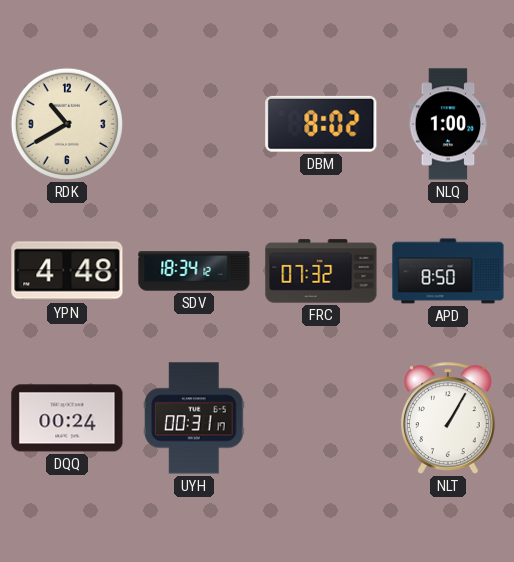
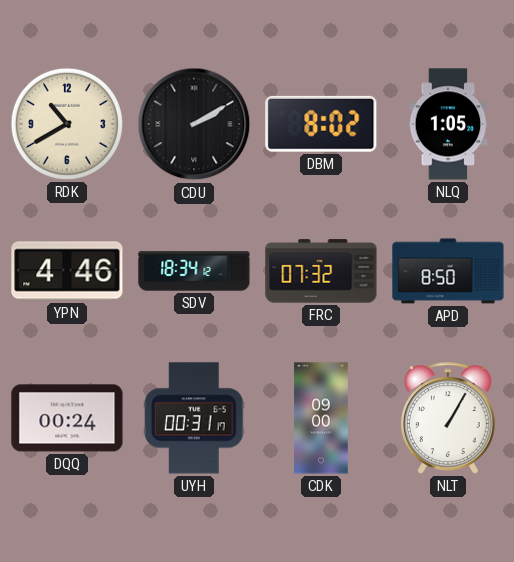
CDU: none -> 2:10
NLQ: 1:00 -> 1:05
YPN: 4:48 -> 4:46
CDK: none -> 09:00
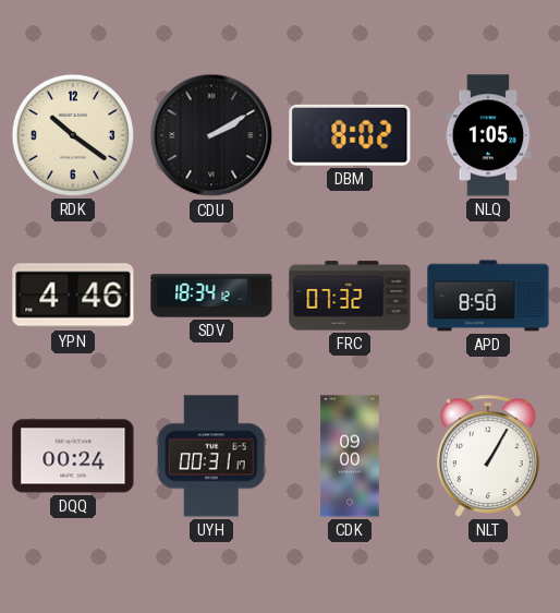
RDK: 10:40 -> 10:21
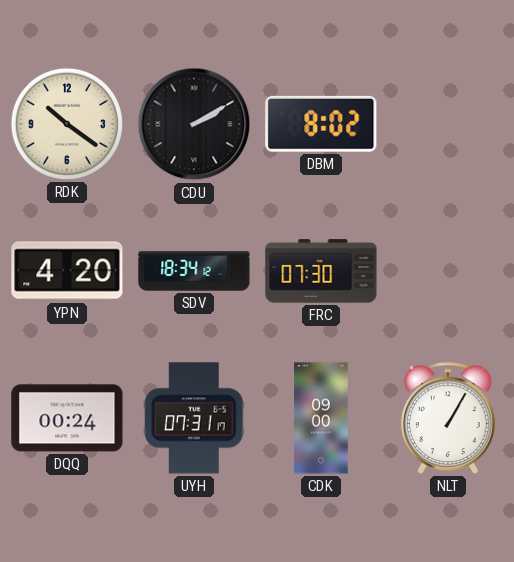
NLQ: 1:05 -> none
YPN: 4:46 -> 4:20
FRC: 07:32 -> 07:30
APD: 8:50 -> none
UYH: 00:31 -> 07:31
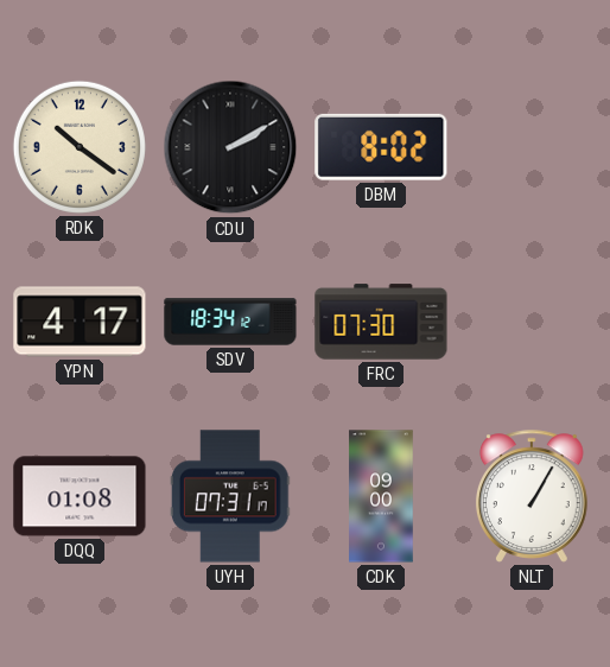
YPN: 4:20 -> 4:17
DQQ: 00:24 -> 01:08
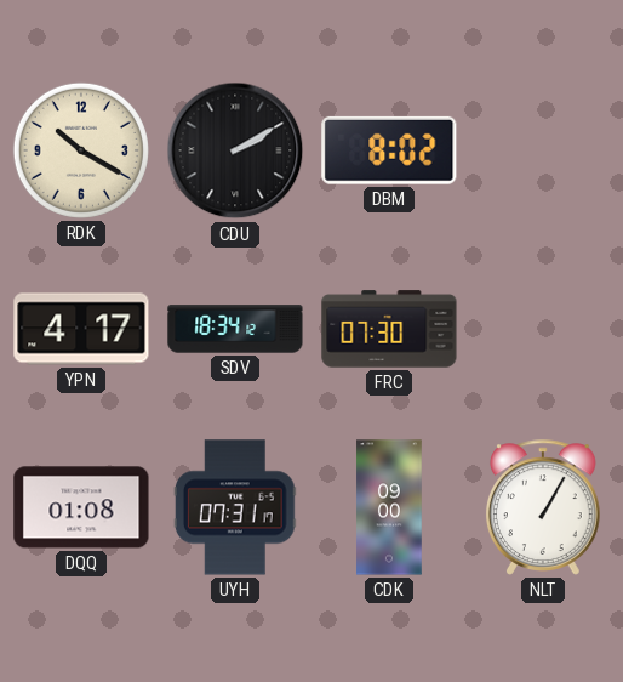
RDK: 10:21 -> 10:20
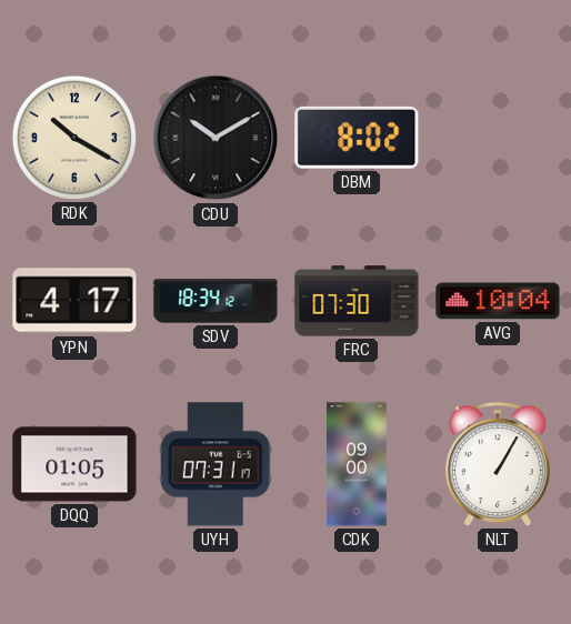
CDU: 2:10 -> 10:10
AVG: none -> 10:04
DQQ: 01:08 -> 01:05
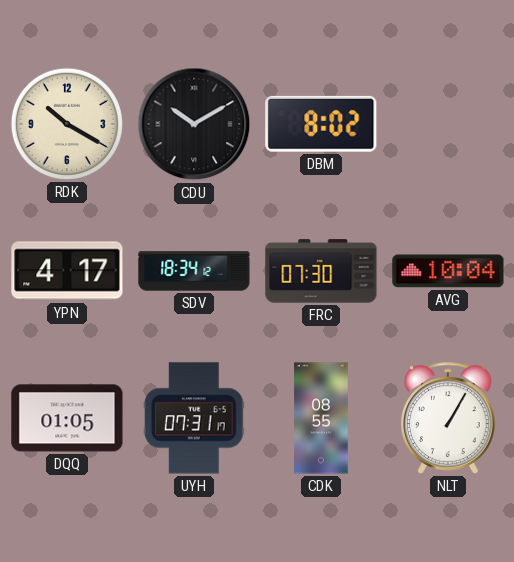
CDK: 09:00 -> 08:55
